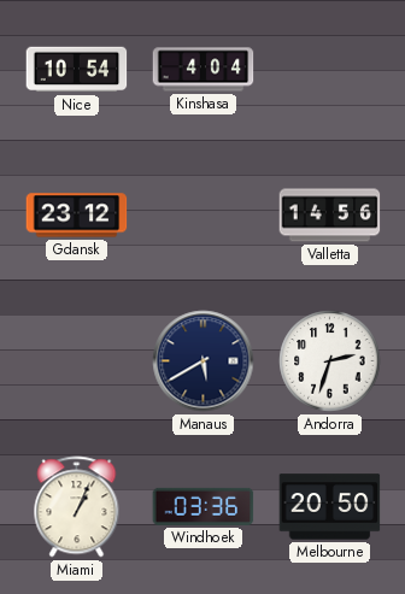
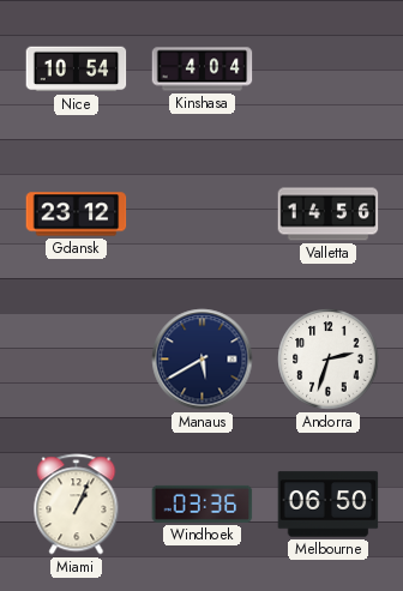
Melbourne: 20:50 -> 06:50
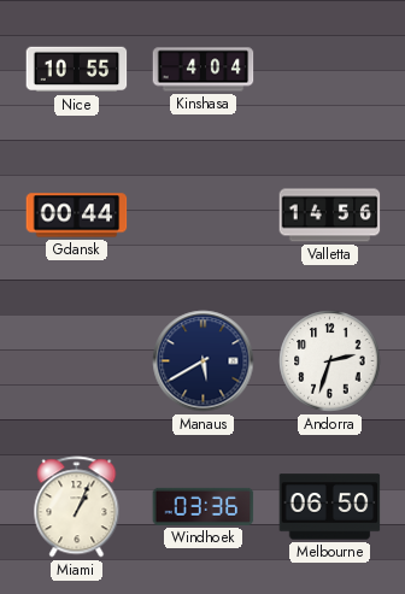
Nice: 10:54 -> 10:55
Gdansk: 23:12 -> 00:44
